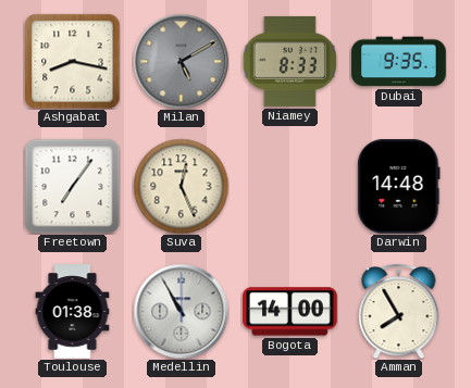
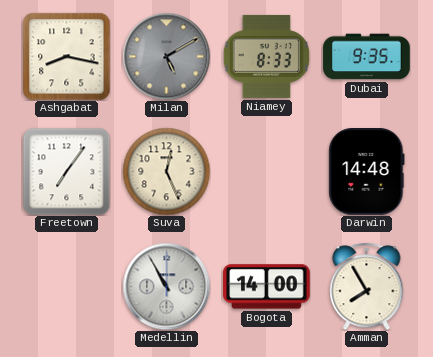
Toulouse: 01:38 -> none
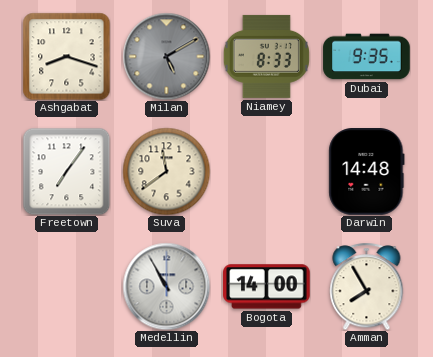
Ashgabat: 8:17 -> 8:18
Suva: 12:26 -> 11:39
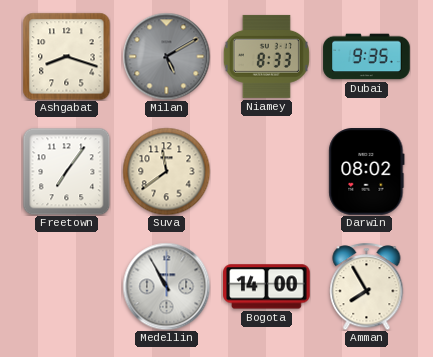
Darwin: 14:48 -> 08:02
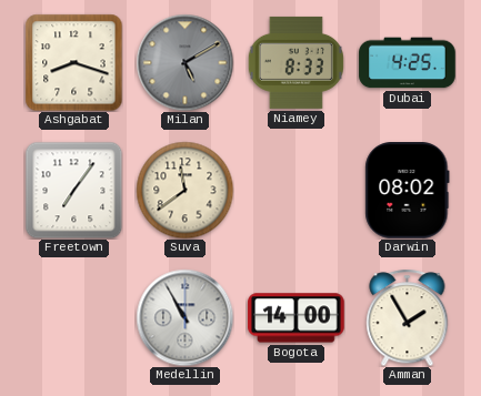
Dubai: 9:35 -> 4:25
Amman: 7:55 -> 1:55
